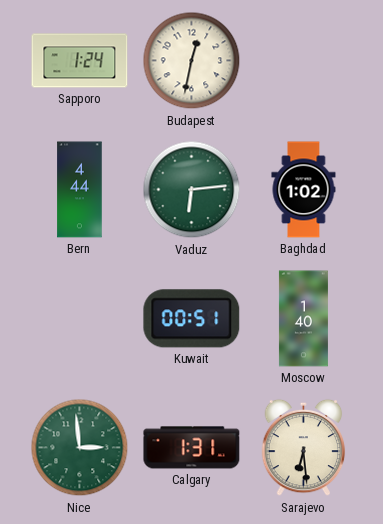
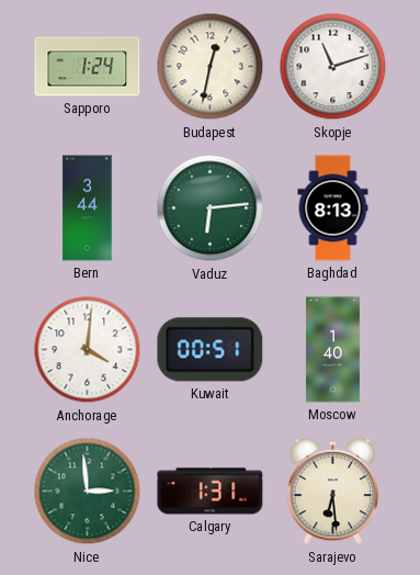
Skopje: none -> 11:12
Bern: 4:44 -> 3:44
Baghdad: 1:02 -> 8:13
Anchorage: none -> 4:01
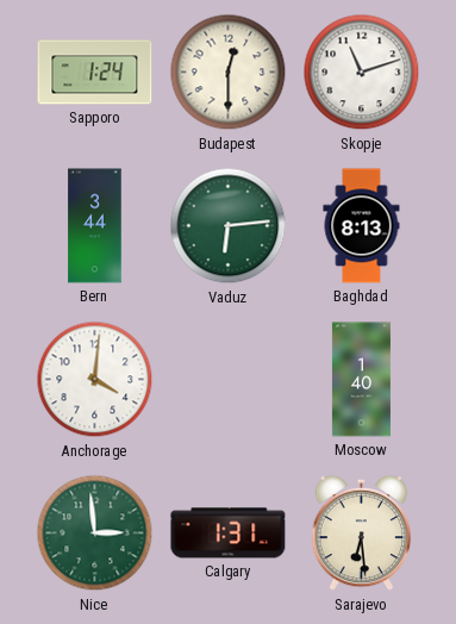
Budapest: 12:32 -> 12:30
Kuwait: 00:51 -> none
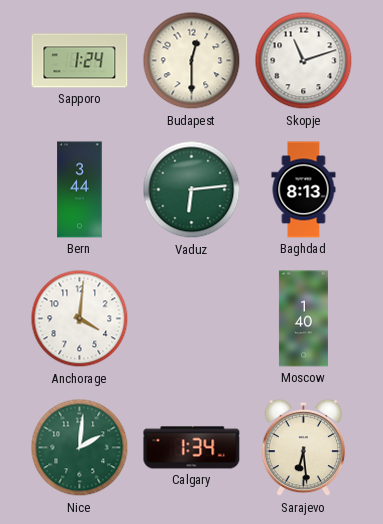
Nice: 2:59 -> 2:01
Calgary: 1:31 -> 1:34
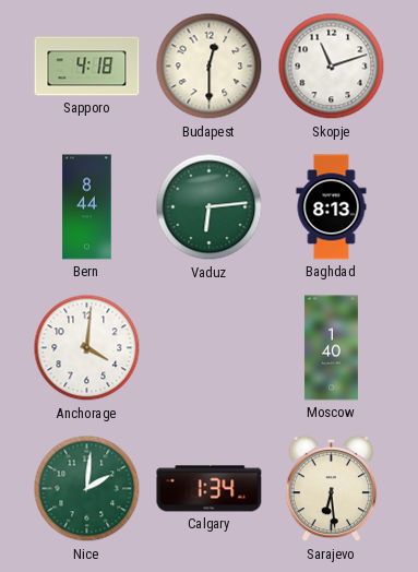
Sapporo: 1:24 -> 4:18
Bern: 3:44 -> 8:44
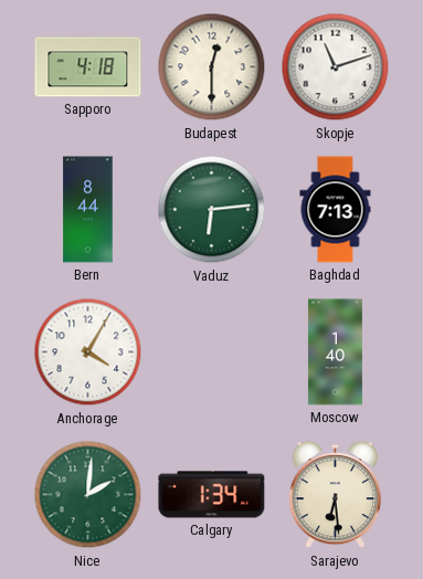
Baghdad: 8:13 -> 7:13
Anchorage: 4:01 -> 4:05
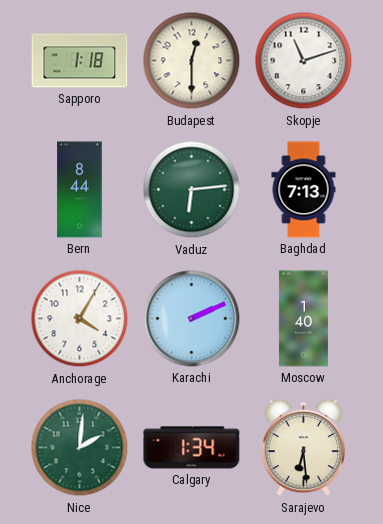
Sapporo: 4:18 -> 1:18
Karachi: none -> 2:11
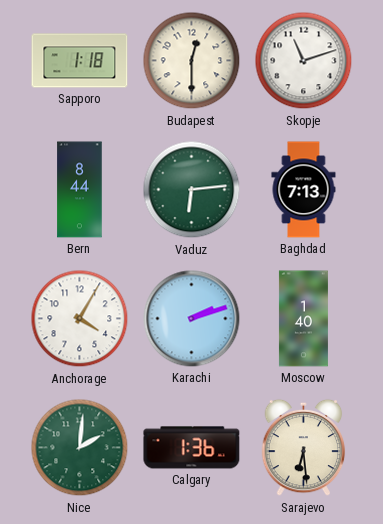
Karachi: 2:11 -> 2:12
Calgary: 1:34 -> 1:36
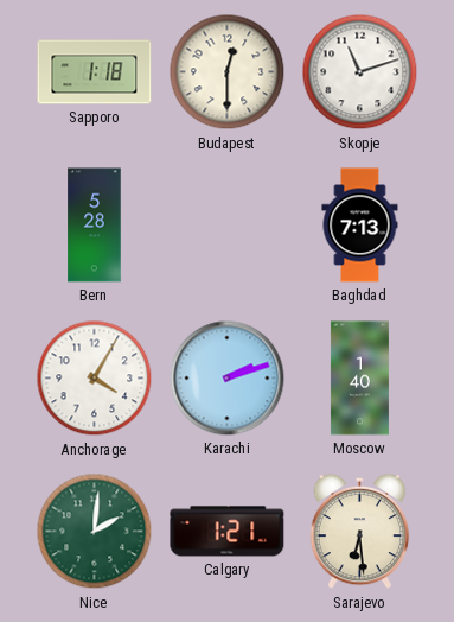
Bern: 8:44 -> 5:28
Vaduz: 6:14 -> none
Calgary: 1:36 -> 1:21
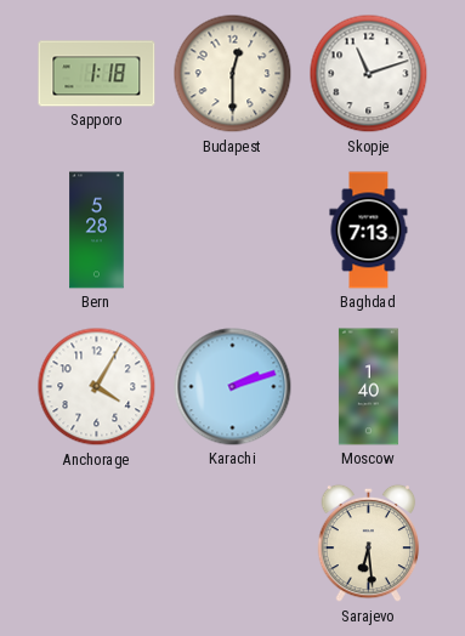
Nice: 2:01 -> none
Calgary: 1:21 -> none
